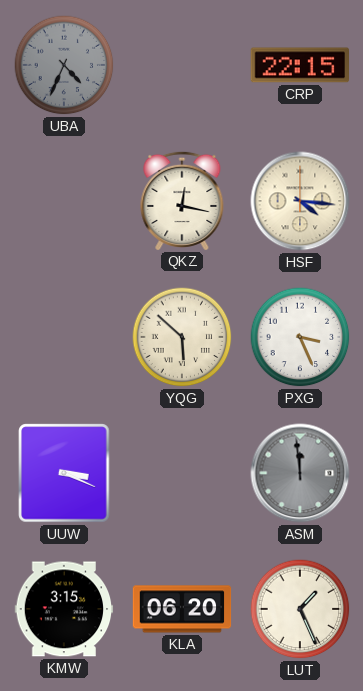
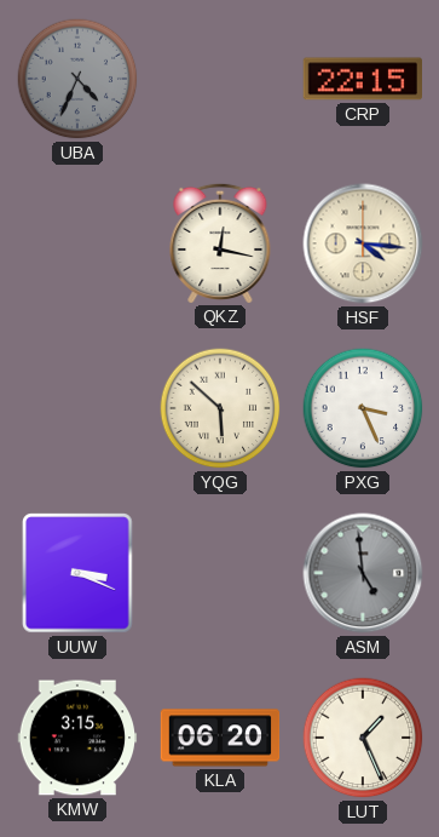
ASM: 11:59 -> 4:59
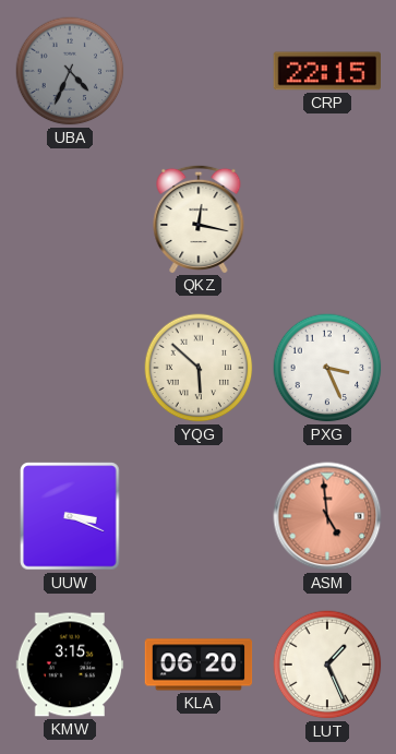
HSF: 4:16 -> none
ASM dial: grey -> salmon
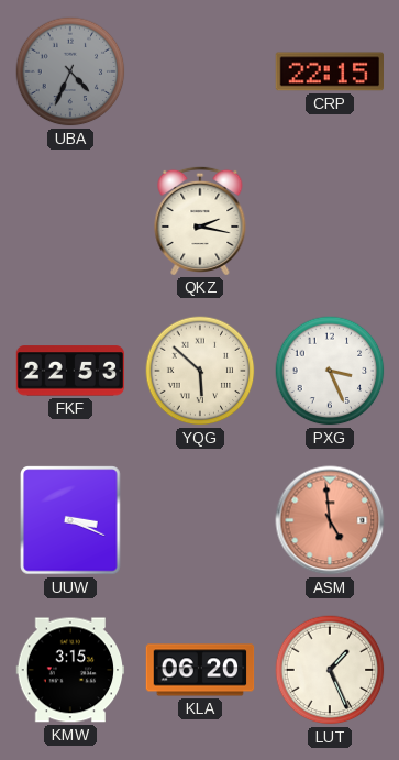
QKZ: 12:17 -> 2:17
FKF: none -> 22:53
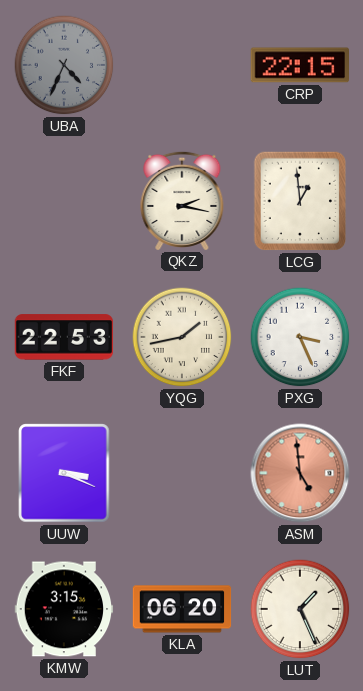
LCG: none -> 12:59
YQG: 5:52 -> 1:43
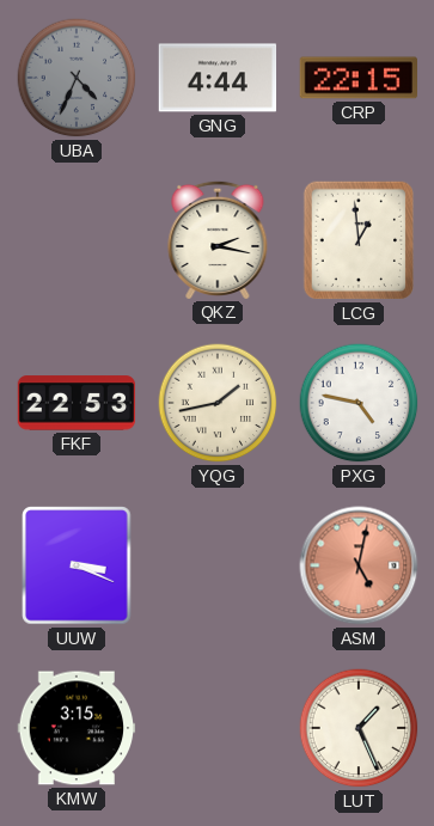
GNG: none -> 4:44
PXG: 3:26 -> 4:47
ASM: 4:59 -> 5:02
KLA: 06:20 -> none
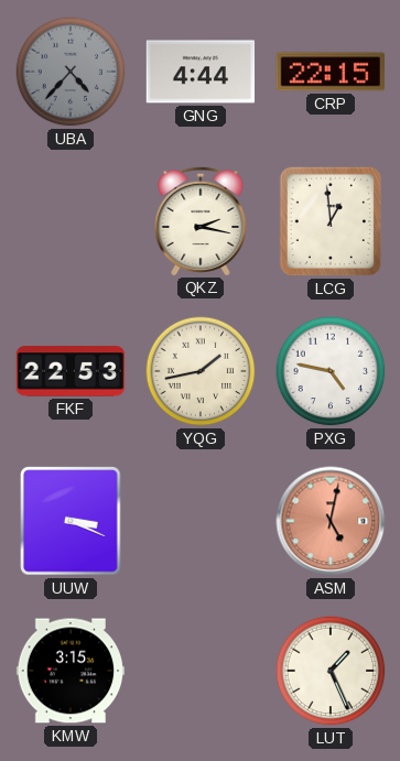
UBA: 4:34 -> 4:37
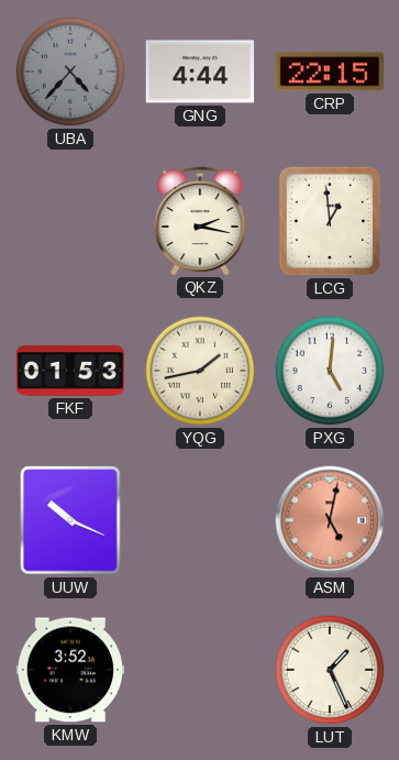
FKF: 22:53 -> 01:53
PXG: 4:47 -> 5:01
UUW: 3:19 -> 10:19
KMW: 3:15 -> 3:52
